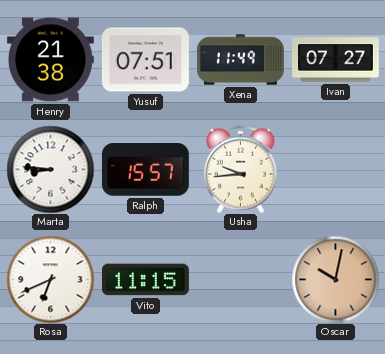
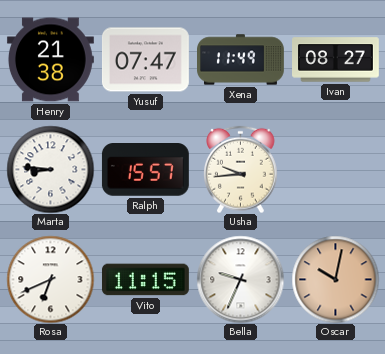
Yusuf: 07:51 -> 07:47
Ivan: 07:27 -> 08:27
Bella: none -> 9:34
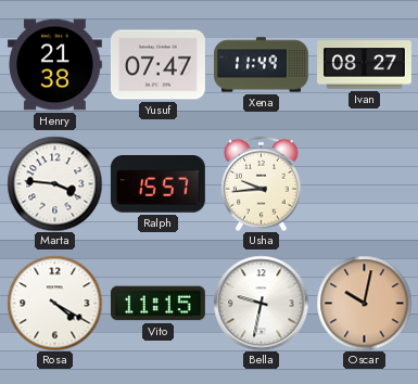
Marta: 8:46 -> 3:46
Rosa: 6:41 -> 4:20
Bella: 9:34 -> 9:32
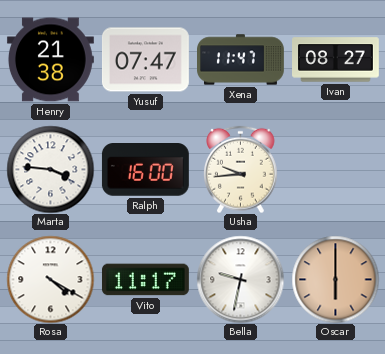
Xena: 11:49 -> 11:47
Ralph: 15:57 -> 16:00
Vito: 11:15 -> 11:17
Oscar: 10:02 -> 6:00
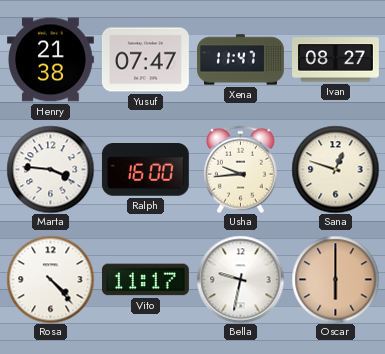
Sana: none -> 12:48
Rosa: 4:20 -> 4:23
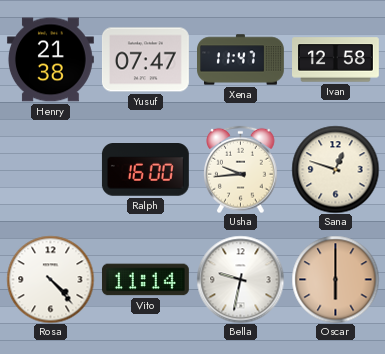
Ivan: 08:27 -> 12:58
Marta: 3:46 -> none
Vito: 11:17 -> 11:14
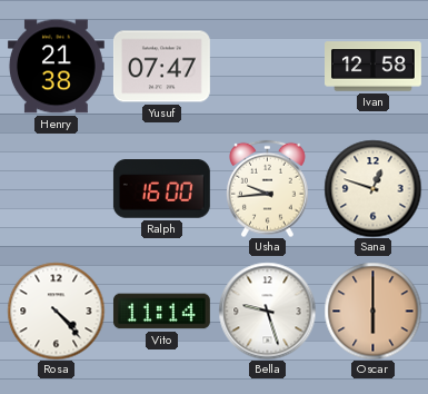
Xena: 11:47 -> none
Bella: 9:32 -> 9:27
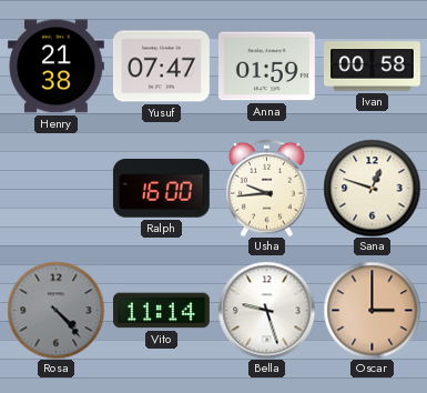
Anna: none -> 01:59
Ivan: 12:58 -> 00:58
Rosa dial: white -> grey
Oscar: 6:00 -> 3:00
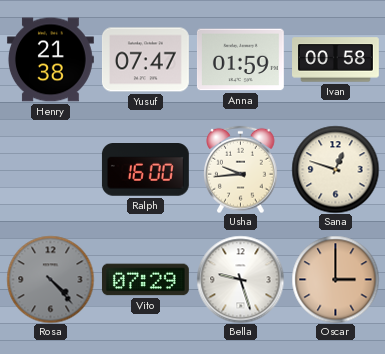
Vito: 11:14 -> 07:29
